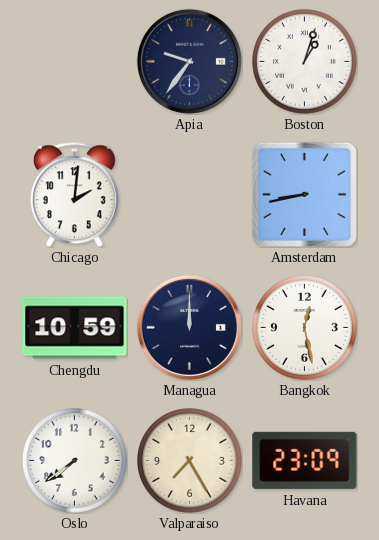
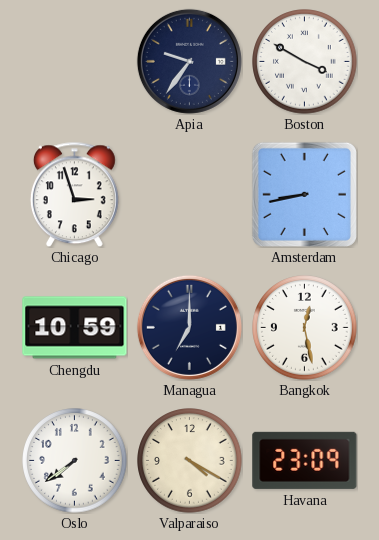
Boston: 1:03 -> 3:50
Chicago: 2:01 -> 2:57
Managua: 12:00 -> 7:00
Valparaiso: 7:25 -> 4:20
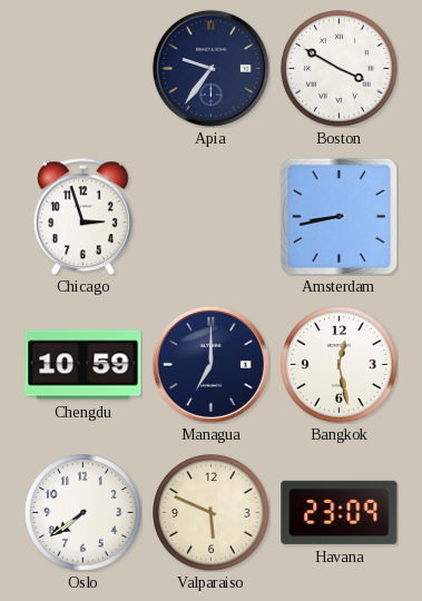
Valparaiso: 4:20 -> 5:49
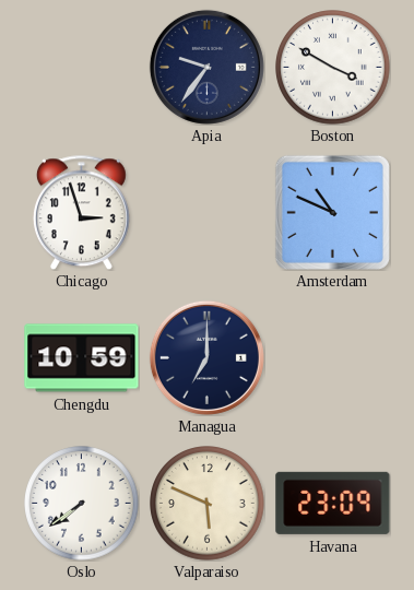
Amsterdam: 8:43 -> 10:49
Bangkok: 12:28 -> none
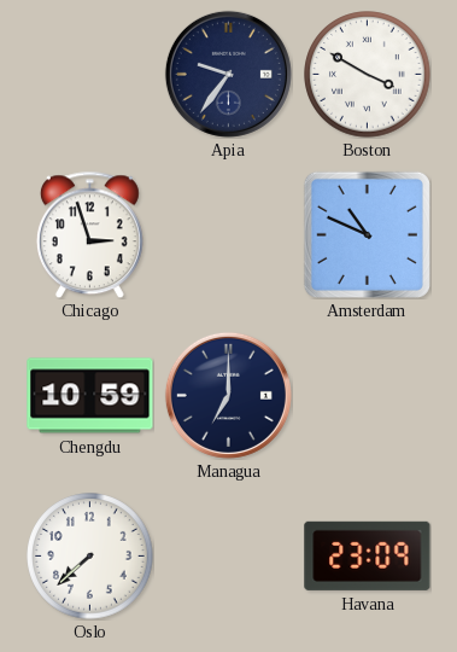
Oslo: 7:39 -> 7:38
Valparaiso: 5:49 -> none
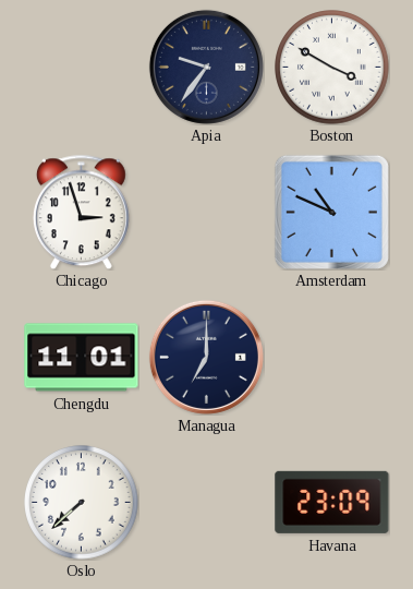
Chengdu: 10:59 -> 11:01
